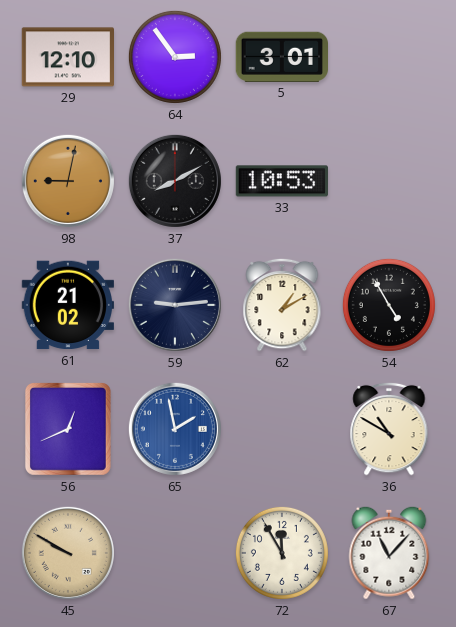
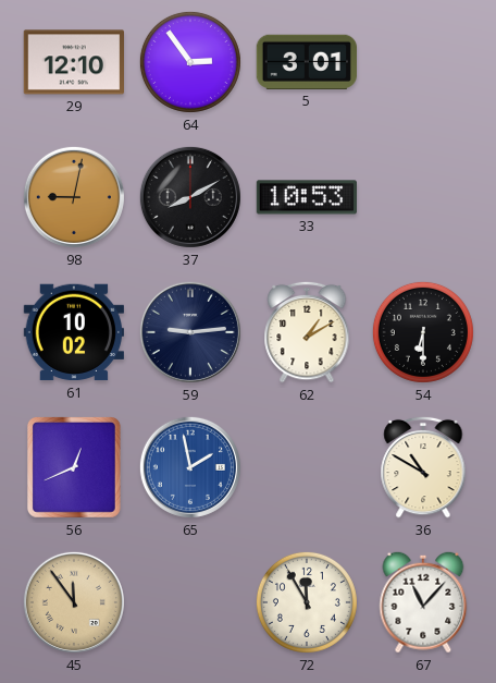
61: 21:02 -> 10:02
54: 4:55 -> 6:30
45: 9:50 -> 11:54
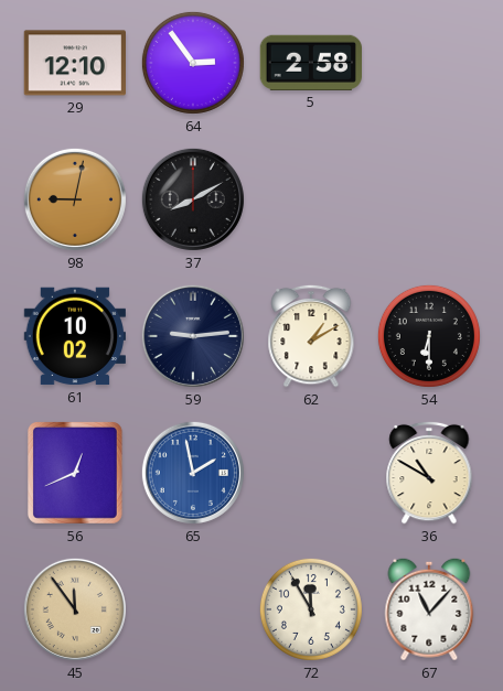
5: 3:01 -> 2:58
33: 10:53 -> none
